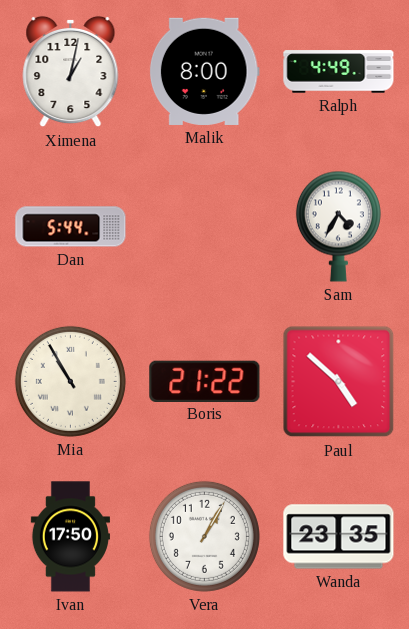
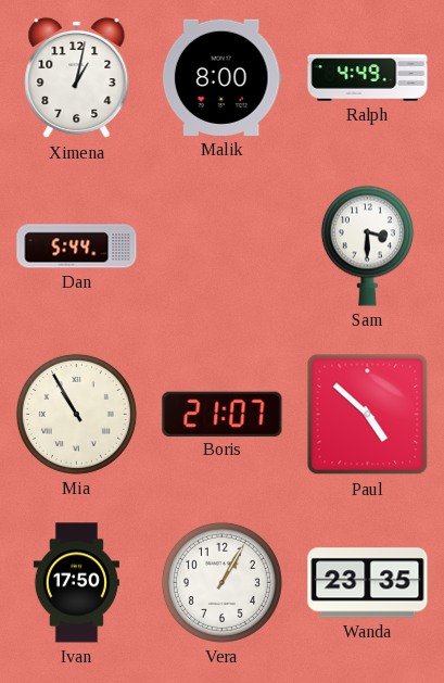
Sam: 4:35 -> 3:30
Boris: 21:22 -> 21:07
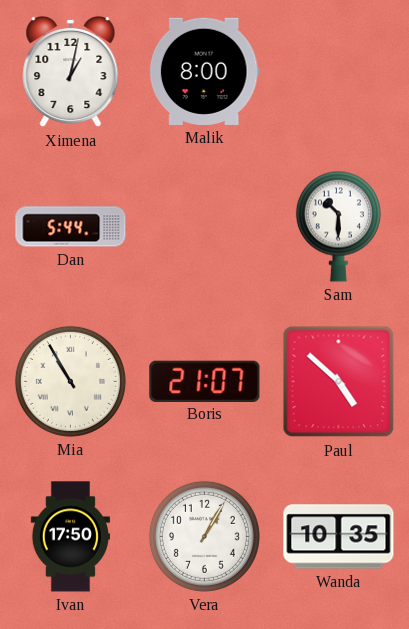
Ralph: 4:49 -> none
Sam: 3:30 -> 10:30
Wanda: 23:35 -> 10:35
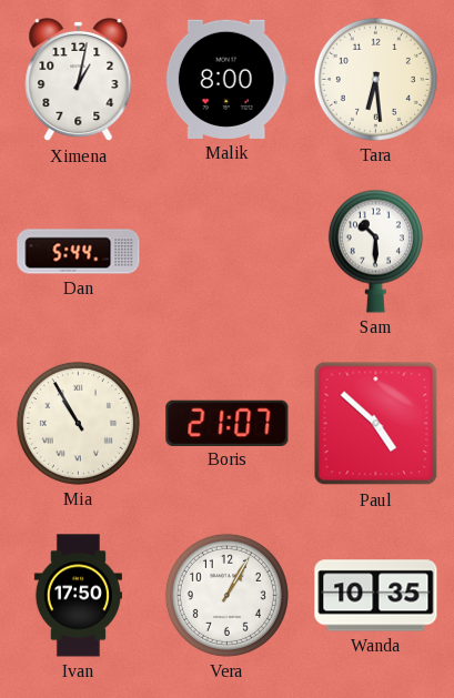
Tara: none -> 6:29
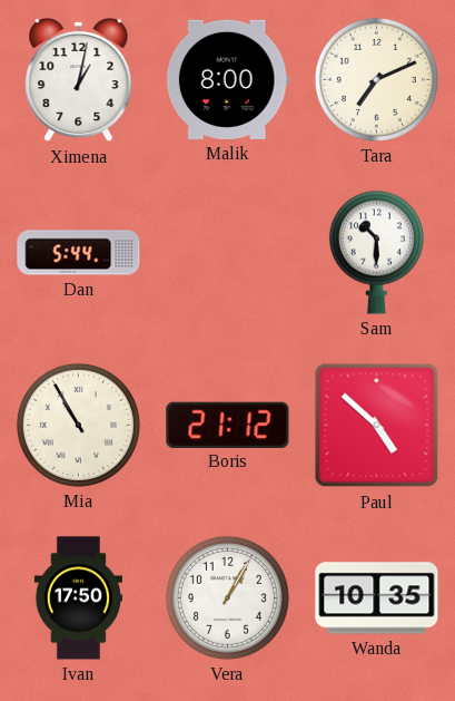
Tara: 6:29 -> 7:11
Boris: 21:07 -> 21:12
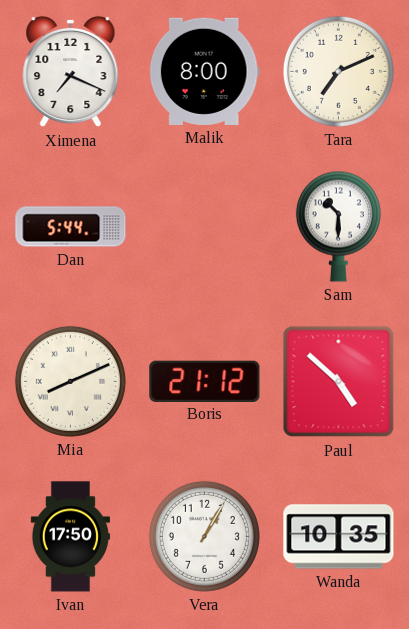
Ximena: 1:02 -> 7:19
Mia: 10:55 -> 8:11
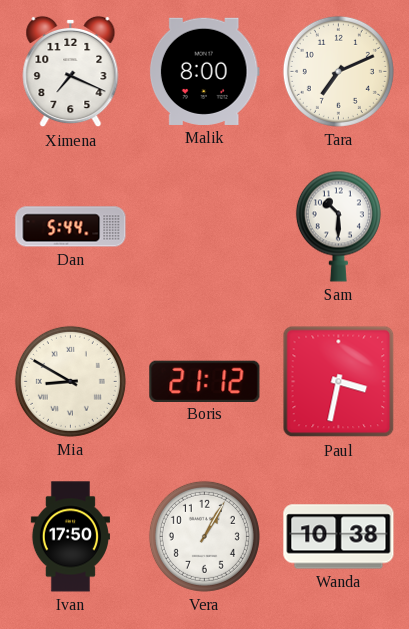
Mia: 8:11 -> 8:50
Paul: 4:52 -> 3:32
Wanda: 10:35 -> 10:38
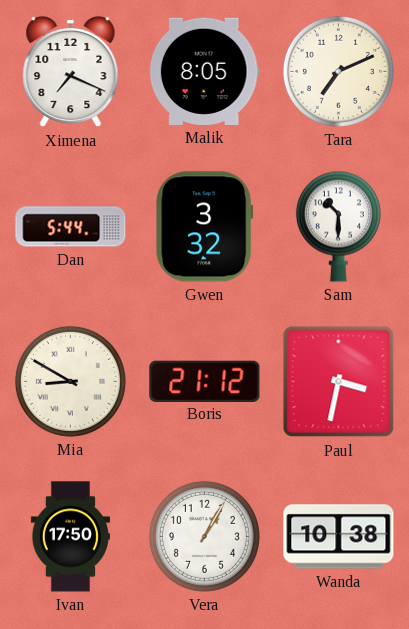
Malik: 8:00 -> 8:05
Gwen: none -> 3:32
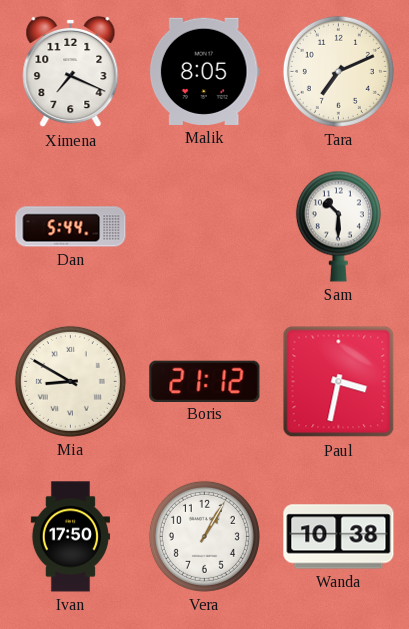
Gwen: 3:32 -> none
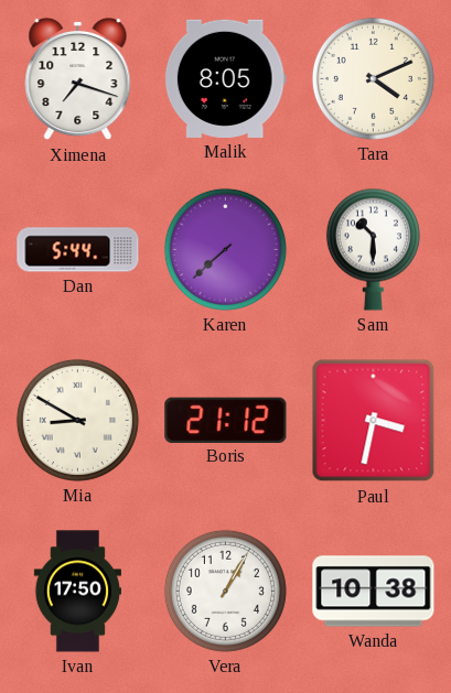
Ximena: 7:19 -> 7:18
Tara: 7:11 -> 4:11
Karen: none -> 7:38
